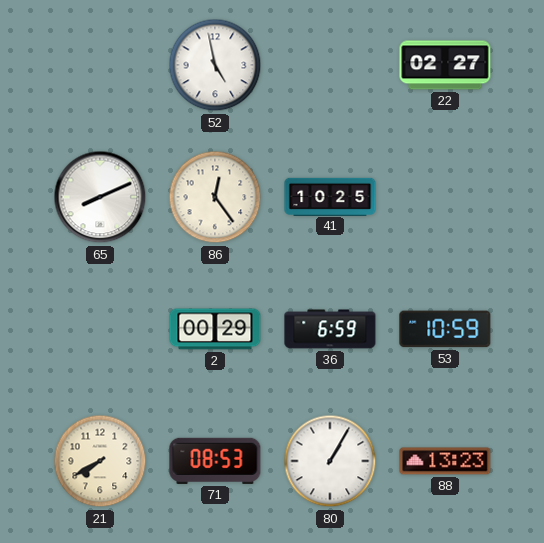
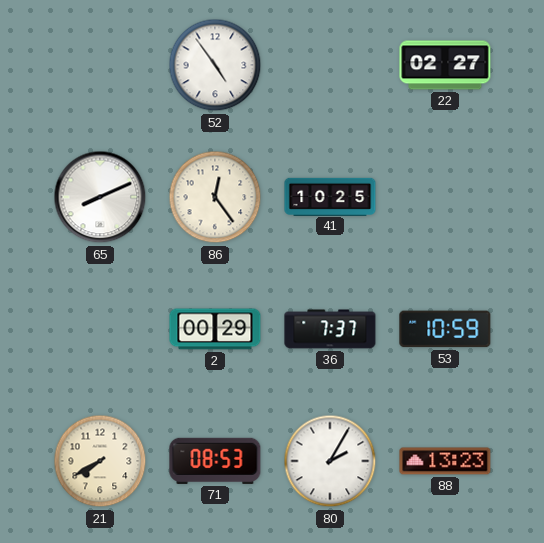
52: 4:58 -> 4:54
36: 6:59 -> 7:37
80: 1:05 -> 2:05
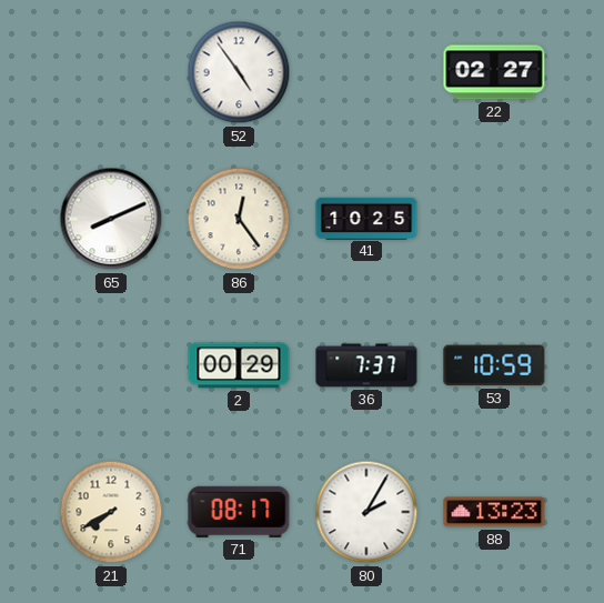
71: 08:53 -> 08:17
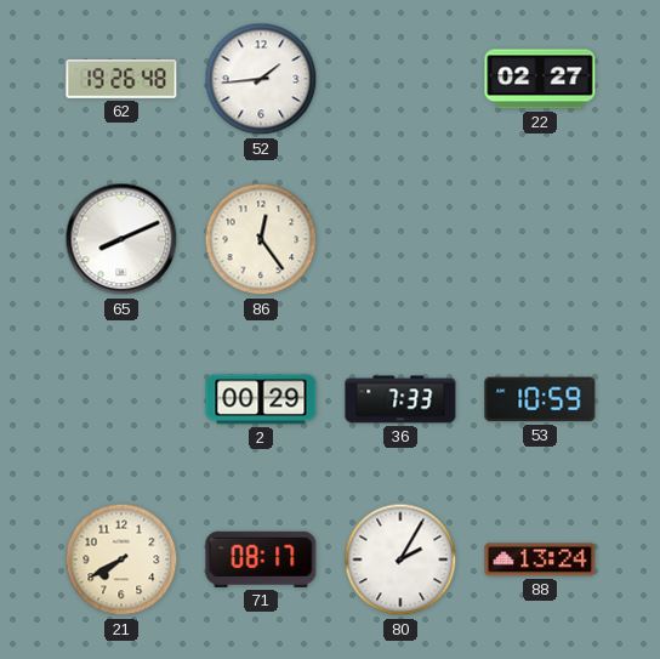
62: none -> 19:26
52: 4:54 -> 1:44
41: 10:25 -> none
36: 7:37 -> 7:33
88: 13:23 -> 13:24
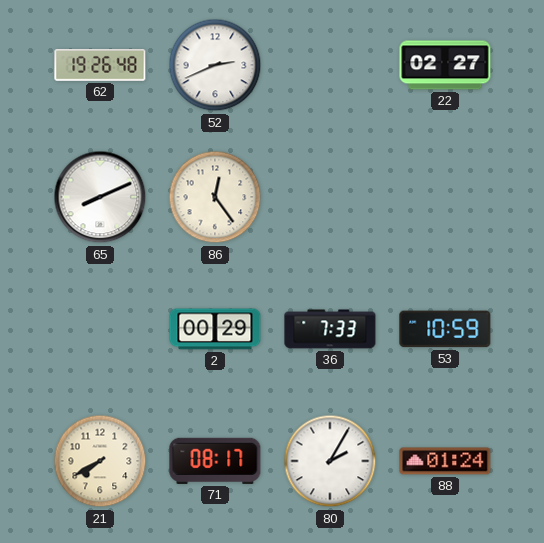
52: 1:44 -> 2:41
88: 13:24 -> 01:24
